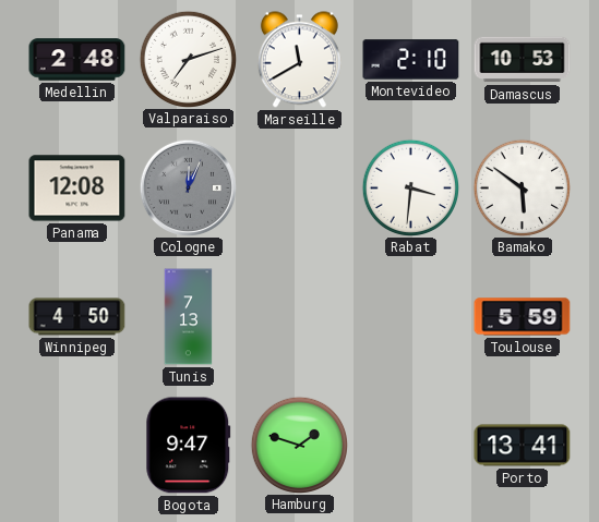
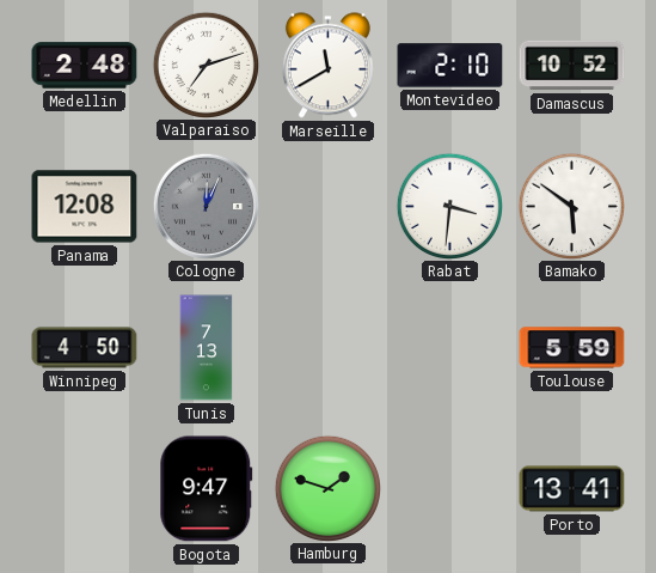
Damascus: 10:53 -> 10:52
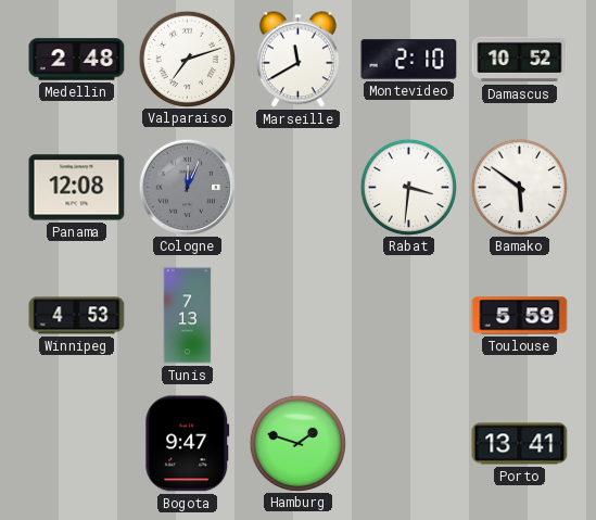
Winnipeg: 4:50 -> 4:53
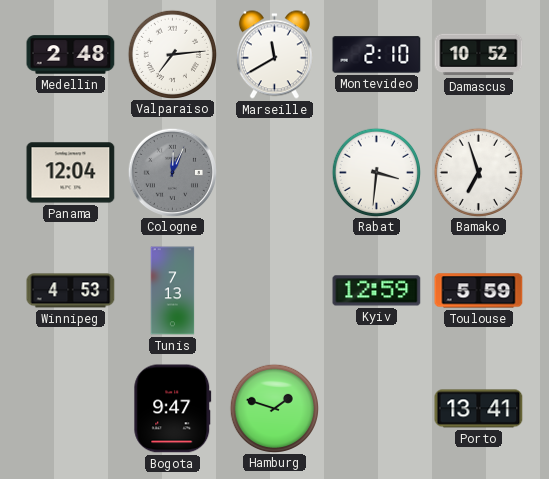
Valparaiso: 7:12 -> 7:14
Panama: 12:08 -> 12:04
Bamako: 5:51 -> 6:57
Kyiv: none -> 12:59
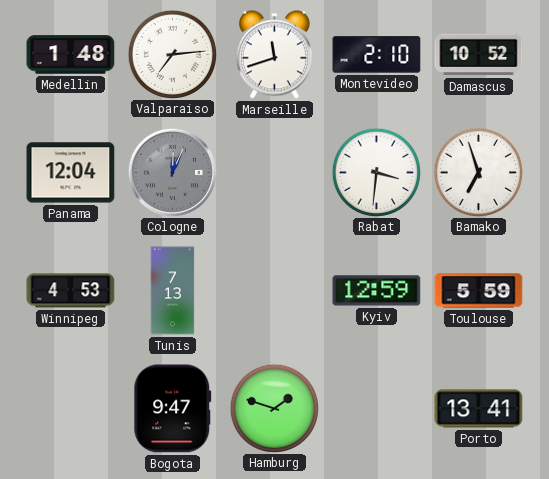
Medellin: 2:48 -> 1:48
Marseille: 11:40 -> 11:42
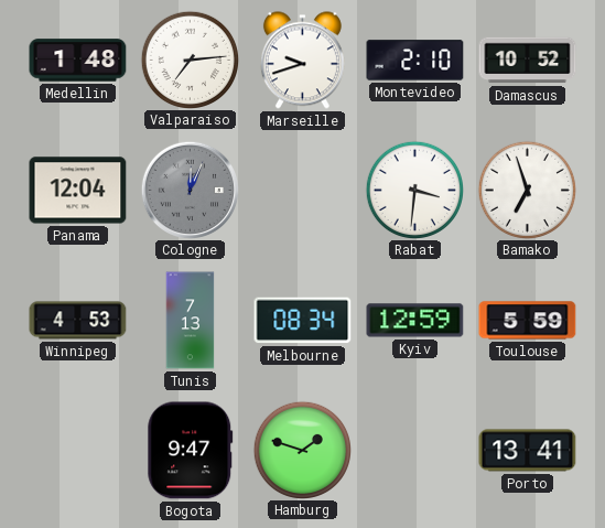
Marseille: 11:42 -> 9:42
Melbourne: none -> 08:34
